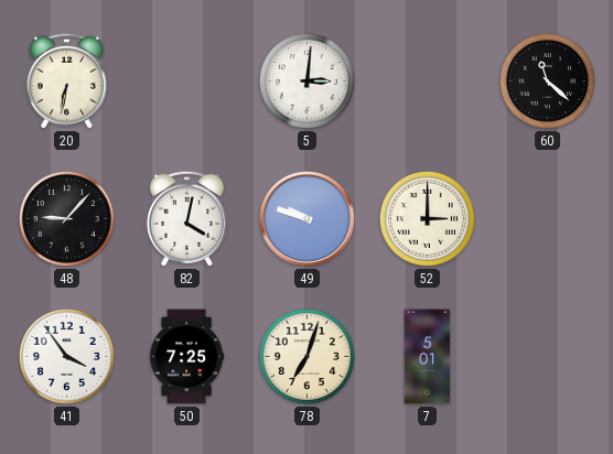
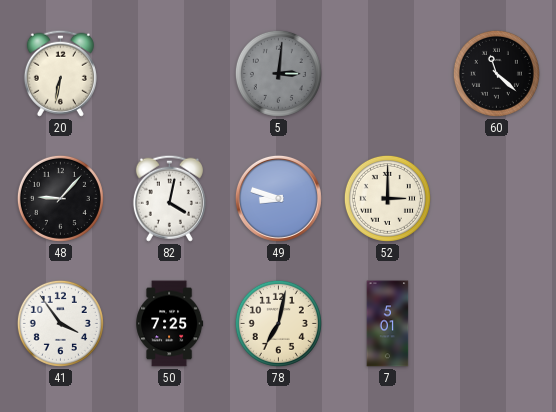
5 dial: white -> grey
49: 9:48 -> 8:48
78: 7:03 -> 7:02
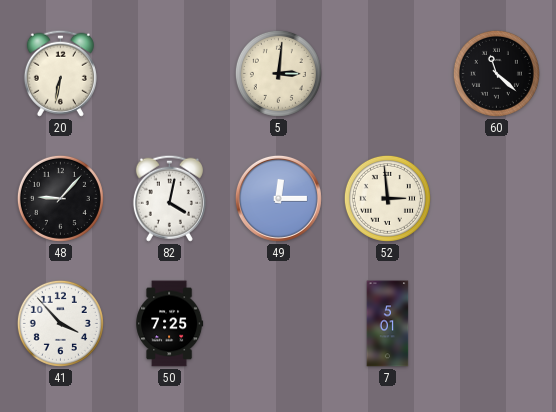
5 dial: grey -> cream
49: 8:48 -> 12:15
52: 3:00 -> 2:59
41: 3:54 -> 3:53
78: 7:02 -> none
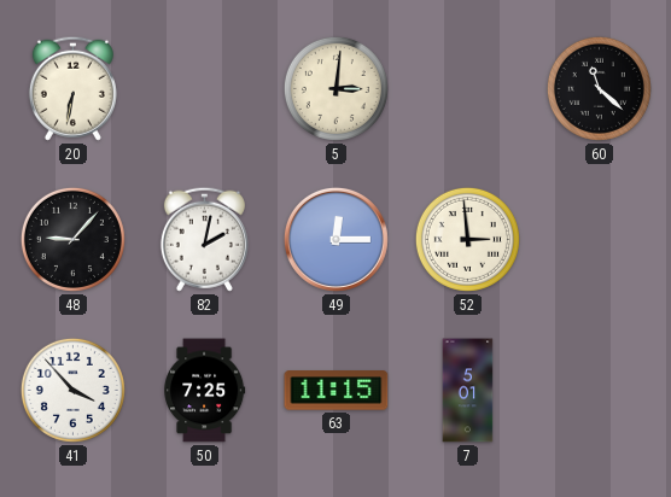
82: 4:02 -> 2:02
63: none -> 11:15
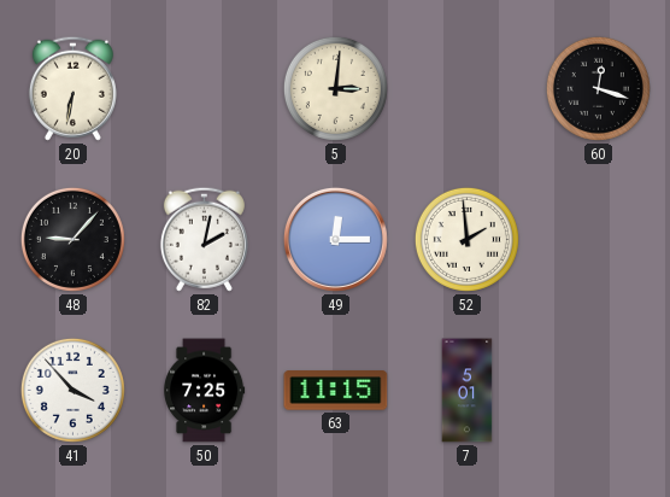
60: 11:22 -> 12:18
52: 2:59 -> 1:59
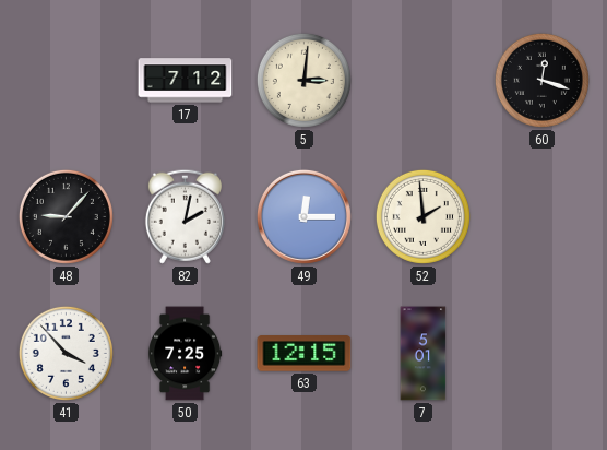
20: 6:32 -> none
17: none -> 7:12
63: 11:15 -> 12:15
